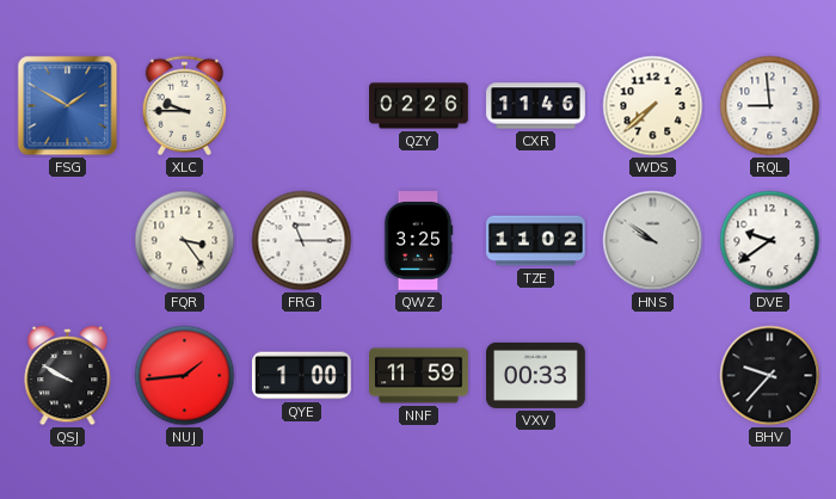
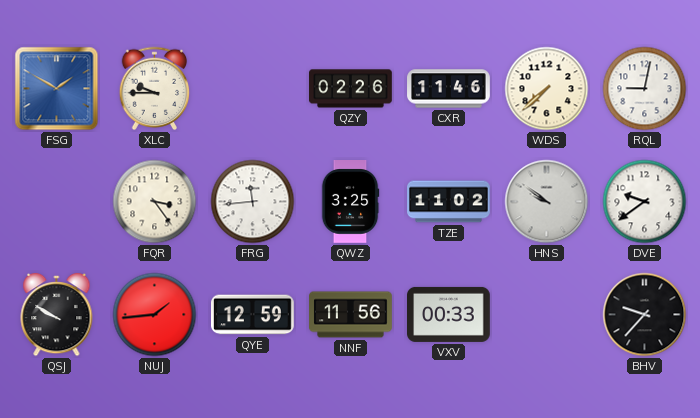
RQL: 8:59 -> 9:02
FRG: 11:15 -> 11:44
QYE: 1:00 -> 12:59
NNF: 11:59 -> 11:56
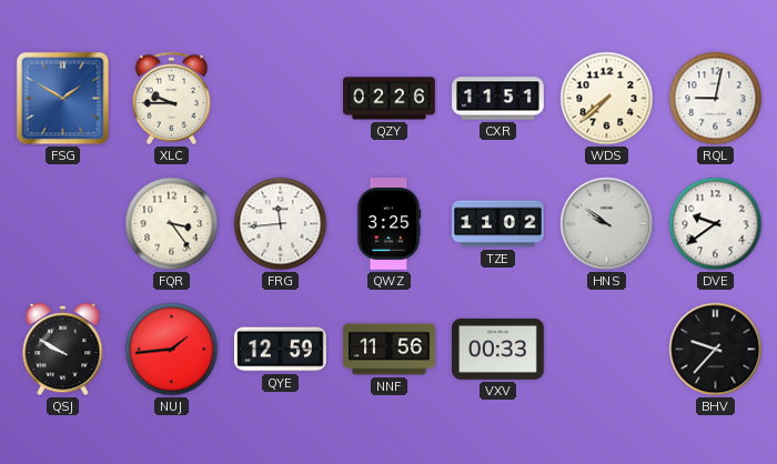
CXR: 11:46 -> 11:51
